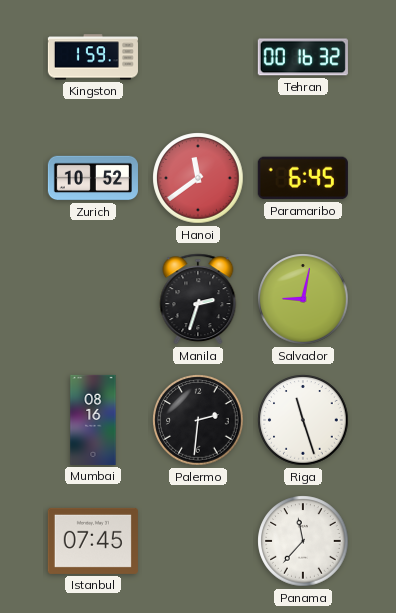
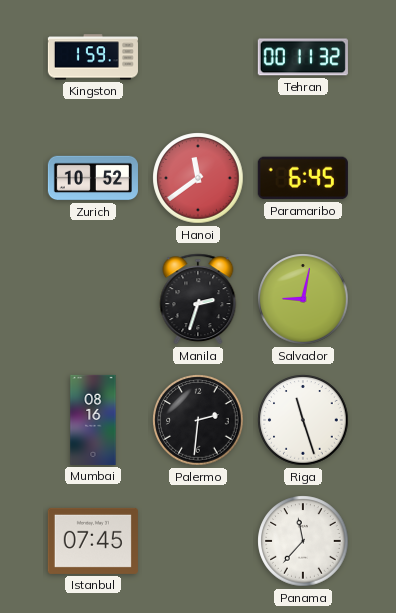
Tehran: 00:16 -> 00:11
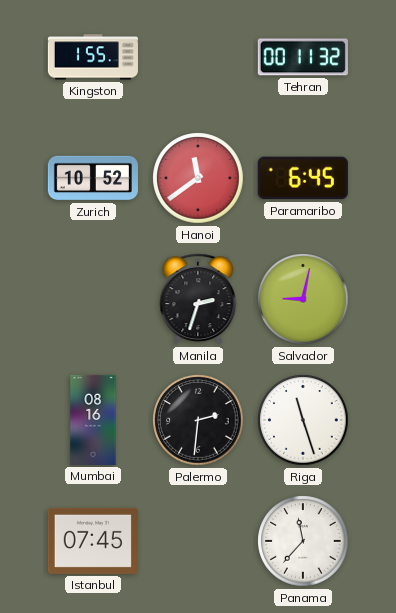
Kingston: 1:59 -> 1:55
